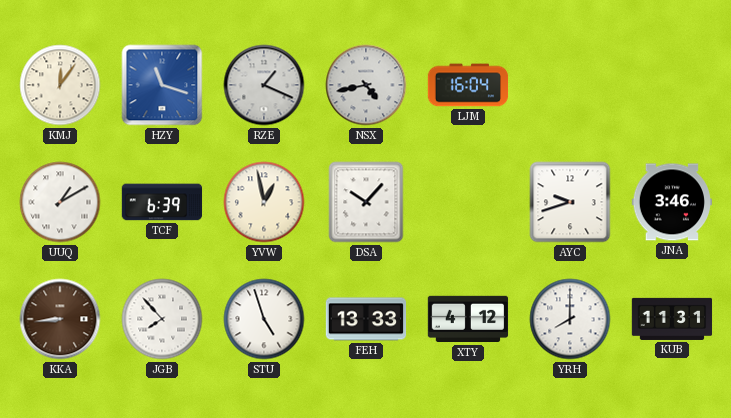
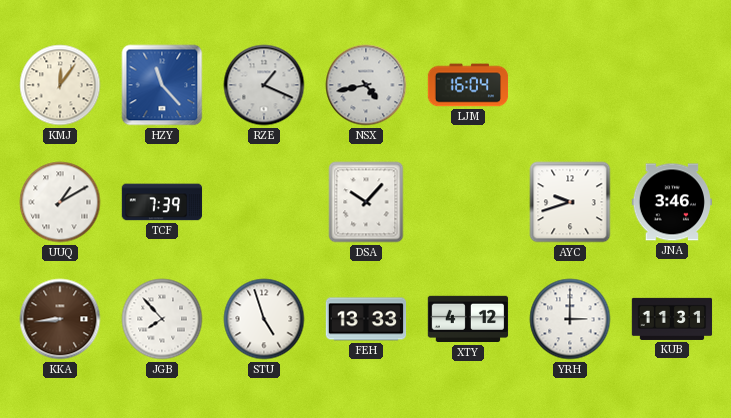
HZY: 11:18 -> 11:23
TCF: 6:39 -> 7:39
YVW: 12:58 -> none
YRH: 8:00 -> 3:00
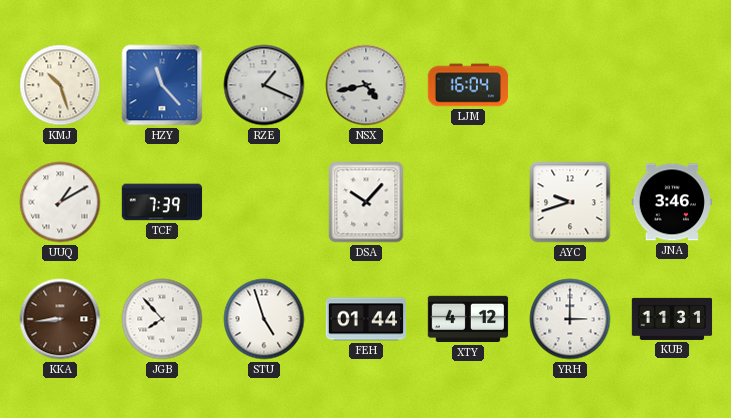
KMJ: 12:06 -> 10:27
FEH: 13:33 -> 01:44
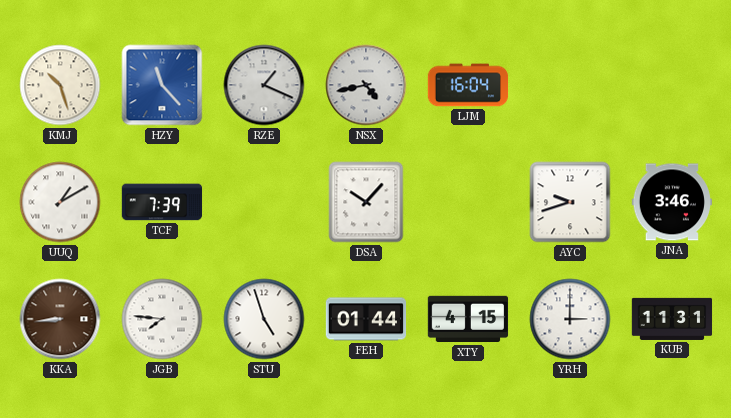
JGB: 7:53 -> 7:46
XTY: 4:12 -> 4:15
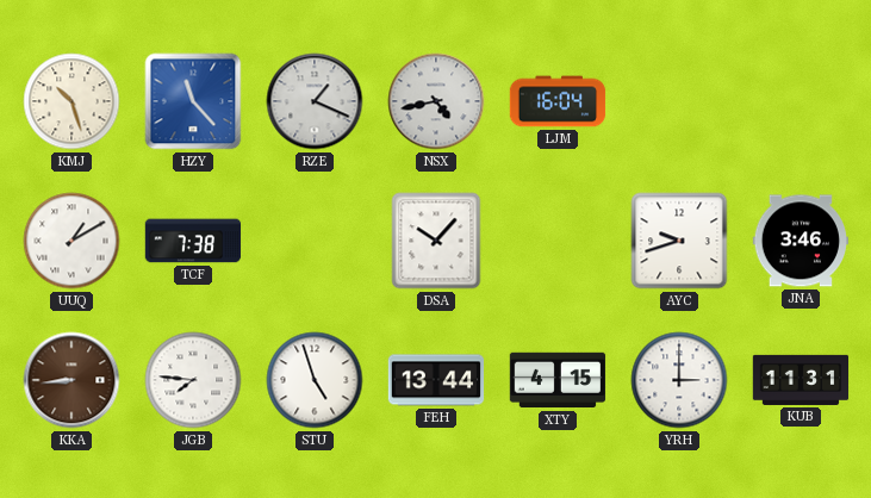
TCF: 7:39 -> 7:38
FEH: 01:44 -> 13:44
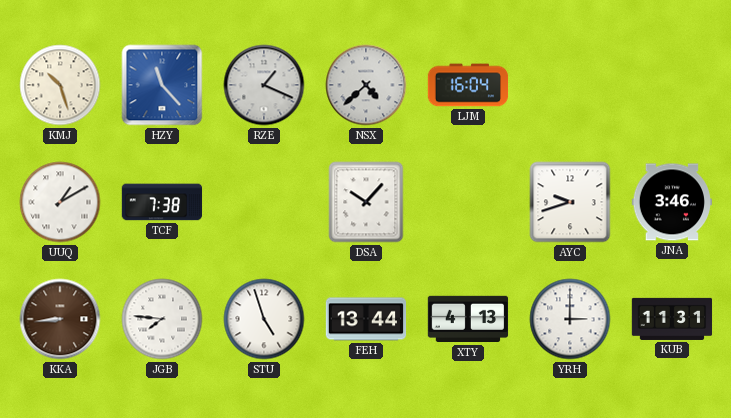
NSX: 4:43 -> 4:38
XTY: 4:15 -> 4:13
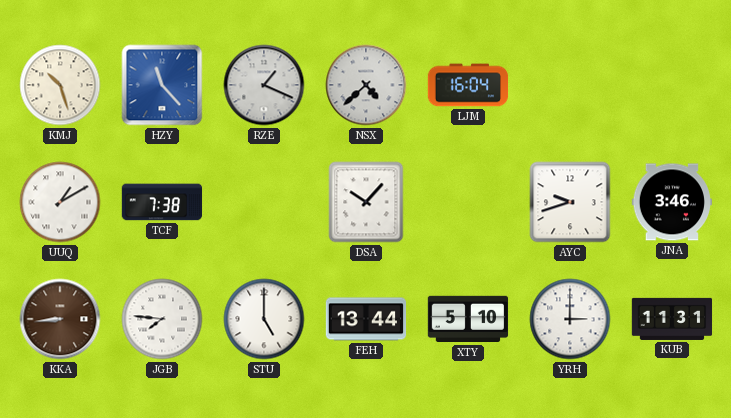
STU: 4:57 -> 5:00
XTY: 4:13 -> 5:10
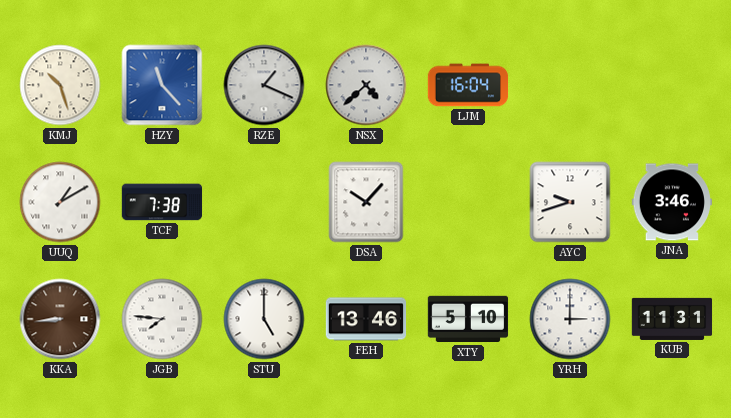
FEH: 13:44 -> 13:46
